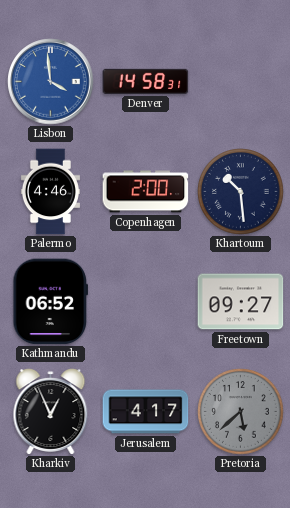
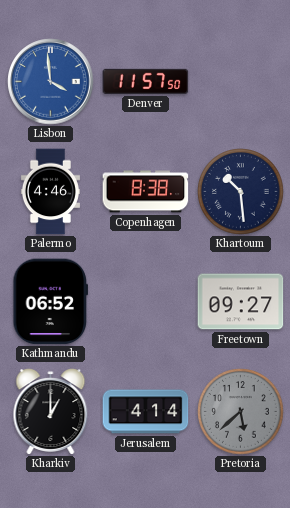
Denver: 14:58 -> 11:57
Copenhagen: 2:00 -> 8:38
Kharkiv: 12:56 -> 1:00
Jerusalem: 4:17 -> 4:14
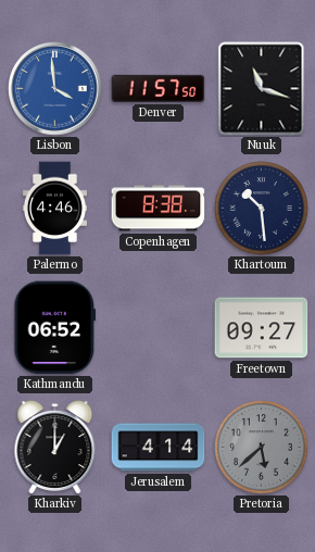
Nuuk: none -> 11:18
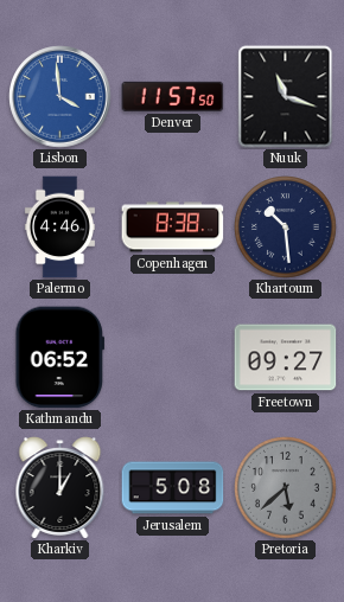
Jerusalem: 4:14 -> 5:08
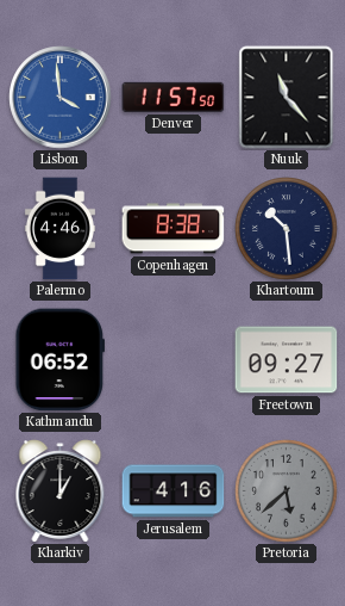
Nuuk: 11:18 -> 11:23
Jerusalem: 5:08 -> 4:16
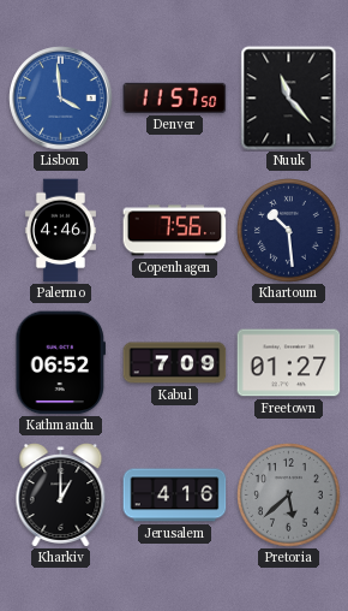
Copenhagen: 8:38 -> 7:56
Kabul: none -> 7:09
Freetown: 09:27 -> 01:27
